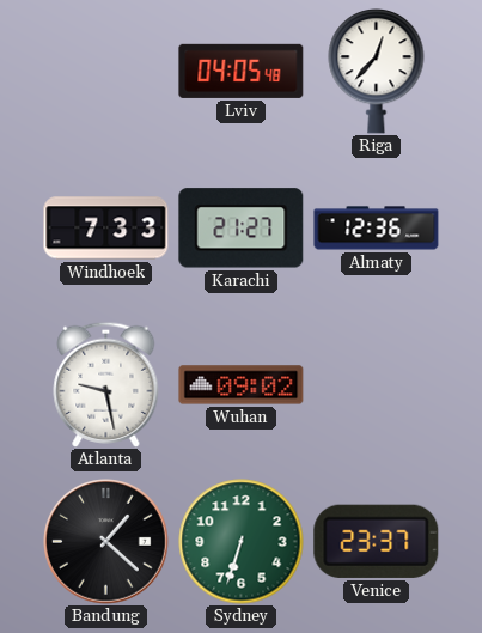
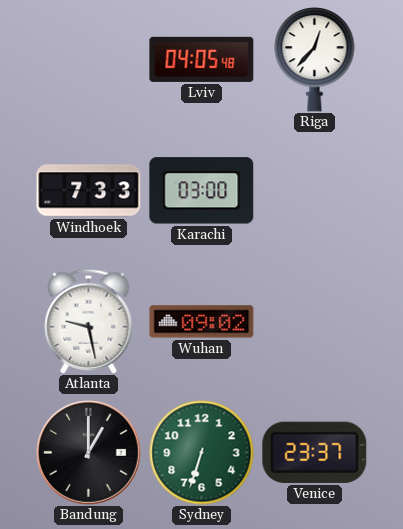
Karachi: 21:27 -> 03:00
Almaty: 12:36 -> none
Bandung: 1:22 -> 1:00
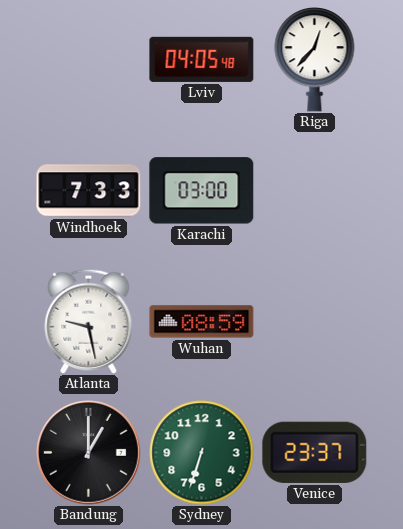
Wuhan: 09:02 -> 08:59
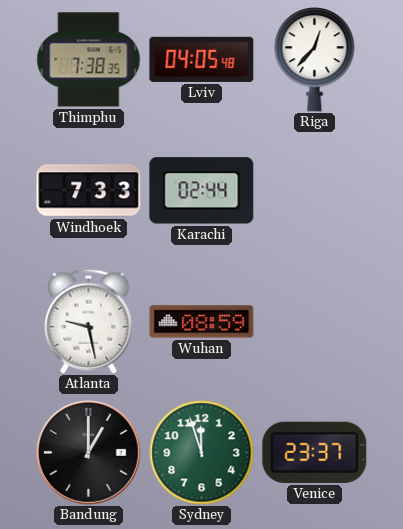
Thimphu: none -> 7:38
Karachi: 03:00 -> 02:44
Sydney: 6:33 -> 11:57
